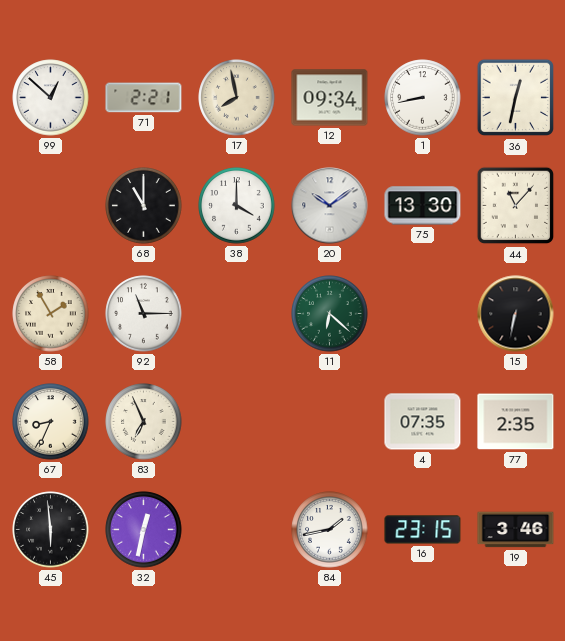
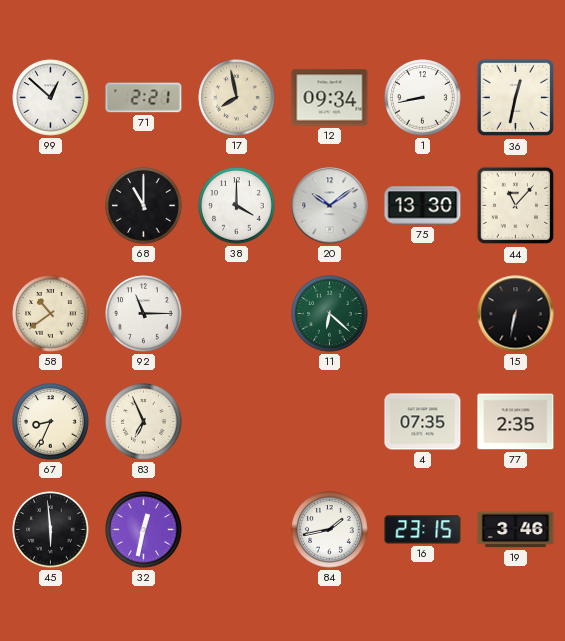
58: 1:55 -> 10:39
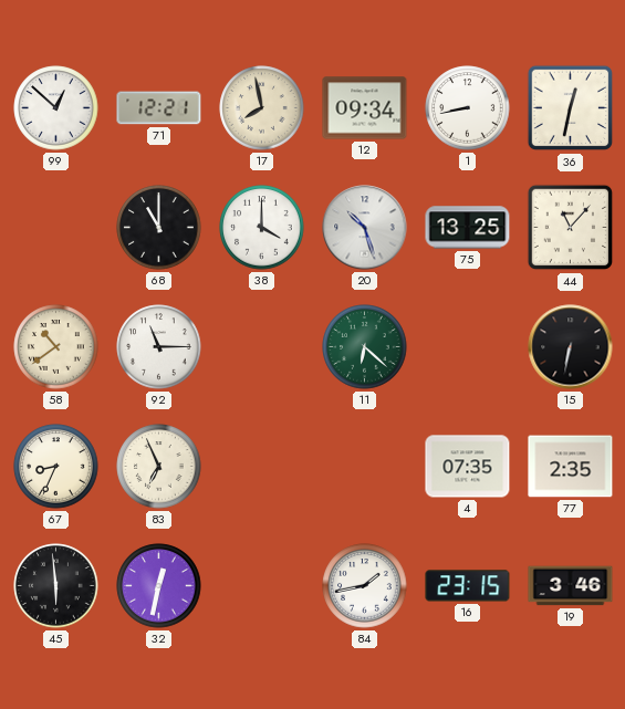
71: 2:21 -> 12:21
20: 10:09 -> 10:27
75: 13:30 -> 13:25
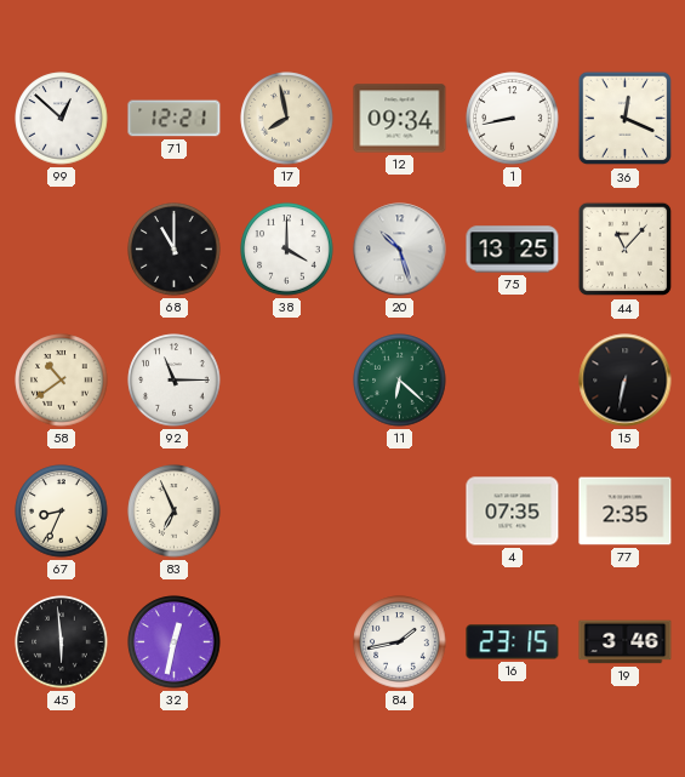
36: 12:32 -> 12:19
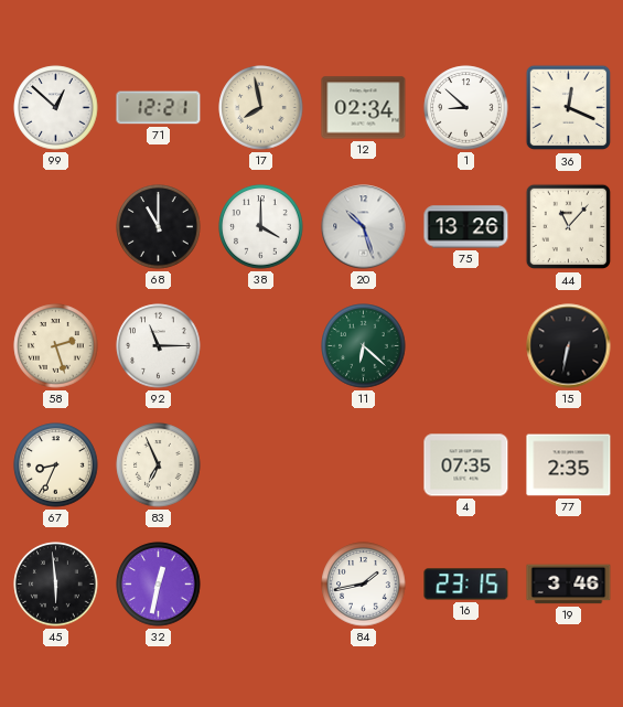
12: 09:34 -> 02:34
1: 8:43 -> 8:52
75: 13:25 -> 13:26
58: 10:39 -> 2:27
